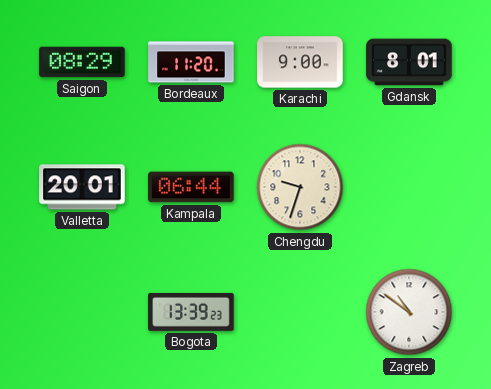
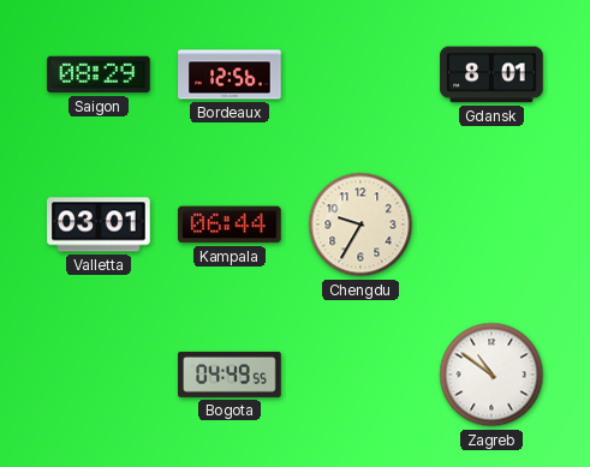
Bordeaux: 11:20 -> 12:56
Karachi: 9:00 -> none
Valletta: 20:01 -> 03:01
Chengdu: 9:33 -> 9:35
Bogota: 13:39 -> 04:49
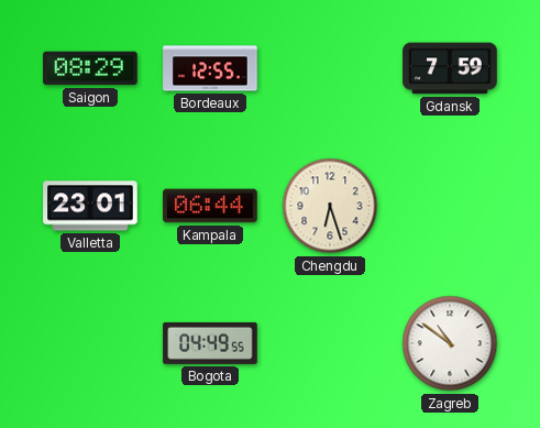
Bordeaux: 12:56 -> 12:55
Gdansk: 8:01 -> 7:59
Valletta: 03:01 -> 23:01
Chengdu: 9:35 -> 6:27
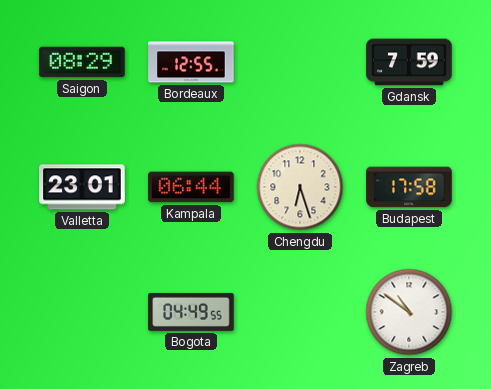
Budapest: none -> 17:58
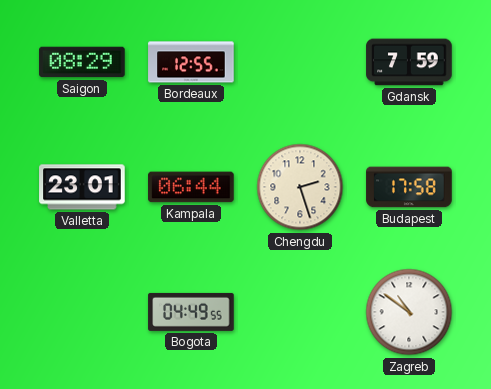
Chengdu: 6:27 -> 2:27
